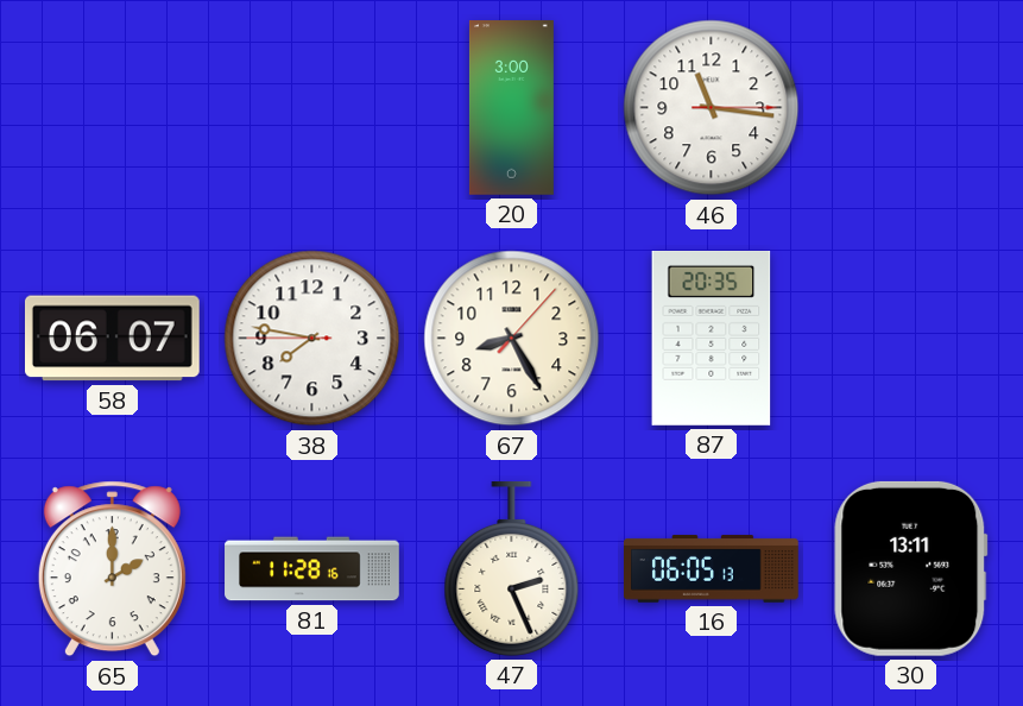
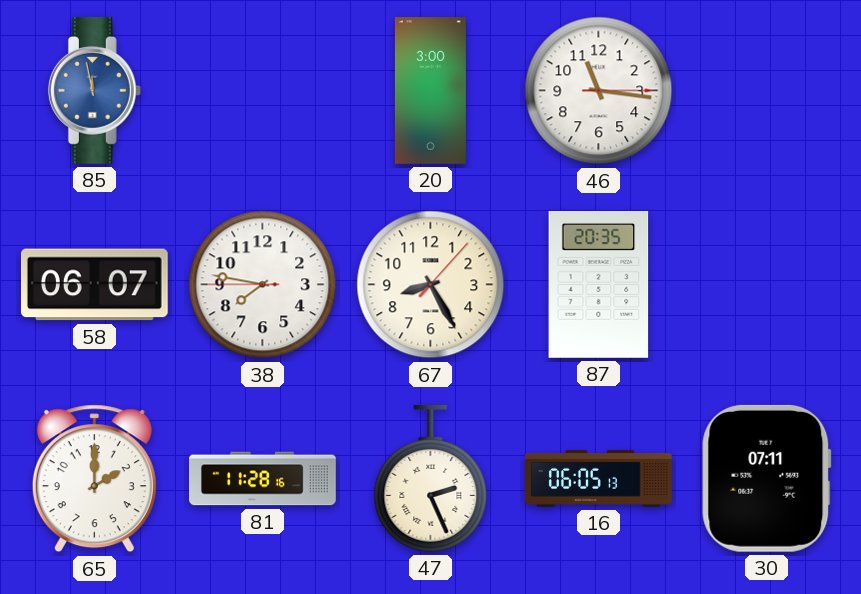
85: none -> 11:58
30: 13:11 -> 07:11
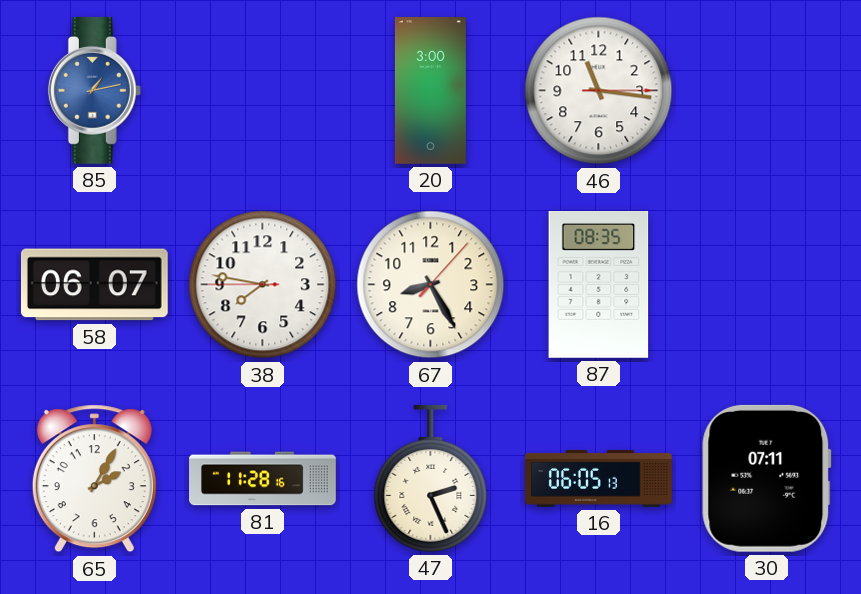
85: 11:58 -> 1:13
87: 20:35 -> 08:35
65: 2:00 -> 2:05
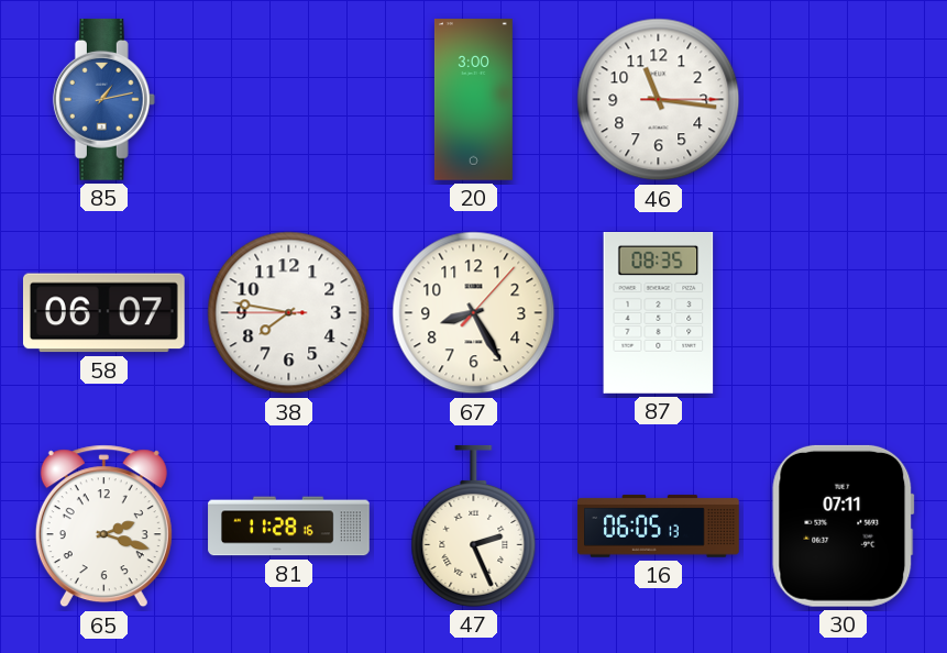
65: 2:05 -> 2:18
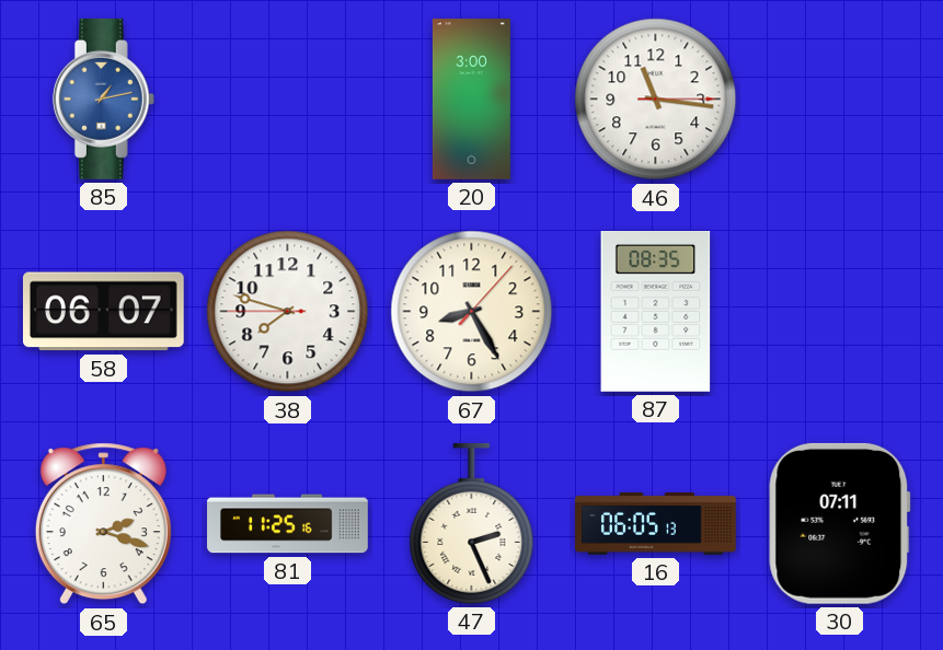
38: 7:46 -> 7:47
81: 11:28 -> 11:25
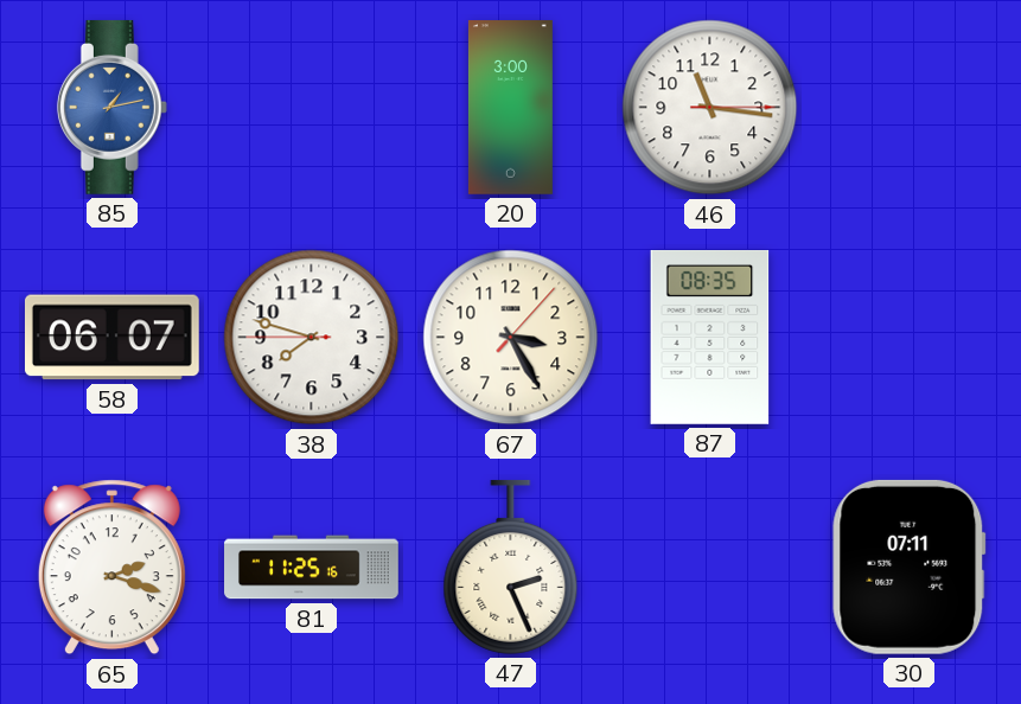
67: 8:25 -> 3:25
16: 06:05 -> none
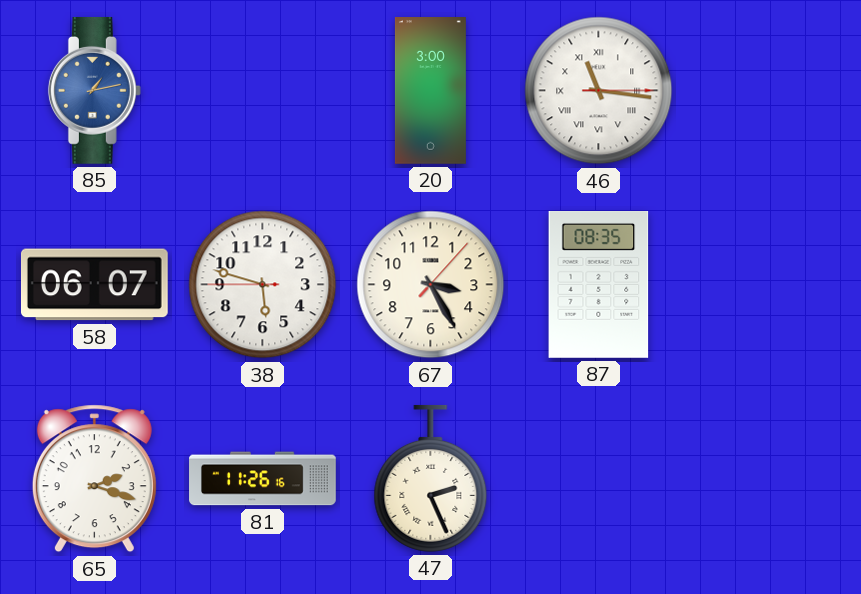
46 numerals: Arabic -> Roman
38: 7:47 -> 5:47
81: 11:25 -> 11:26
30: 07:11 -> none
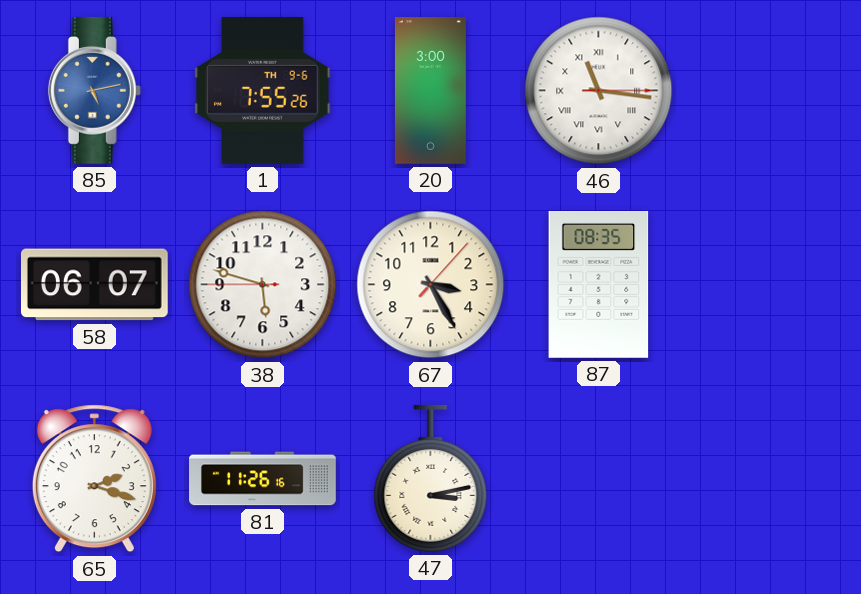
85: 1:13 -> 5:13
1: none -> 7:55
47: 2:26 -> 3:13
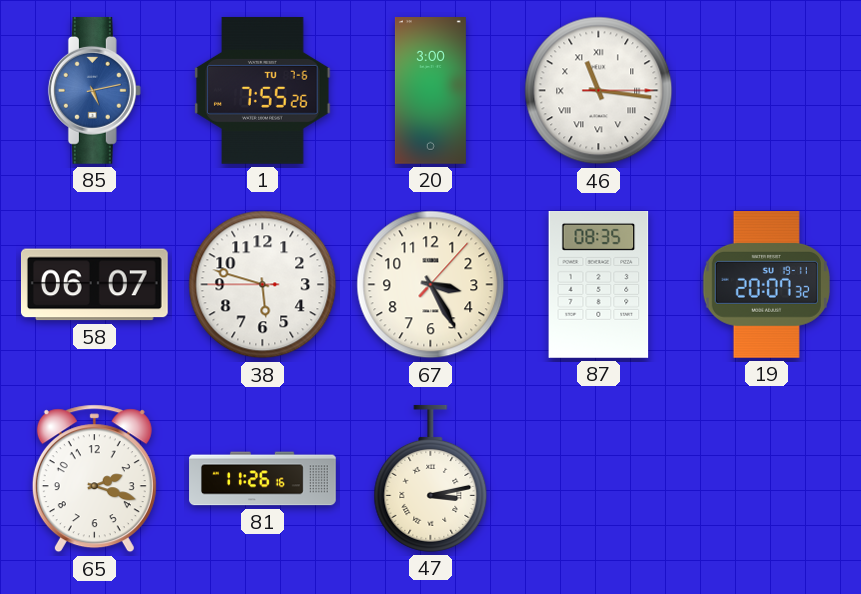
1 date: TH 9-6 -> TU 7-6
19: none -> 20:07
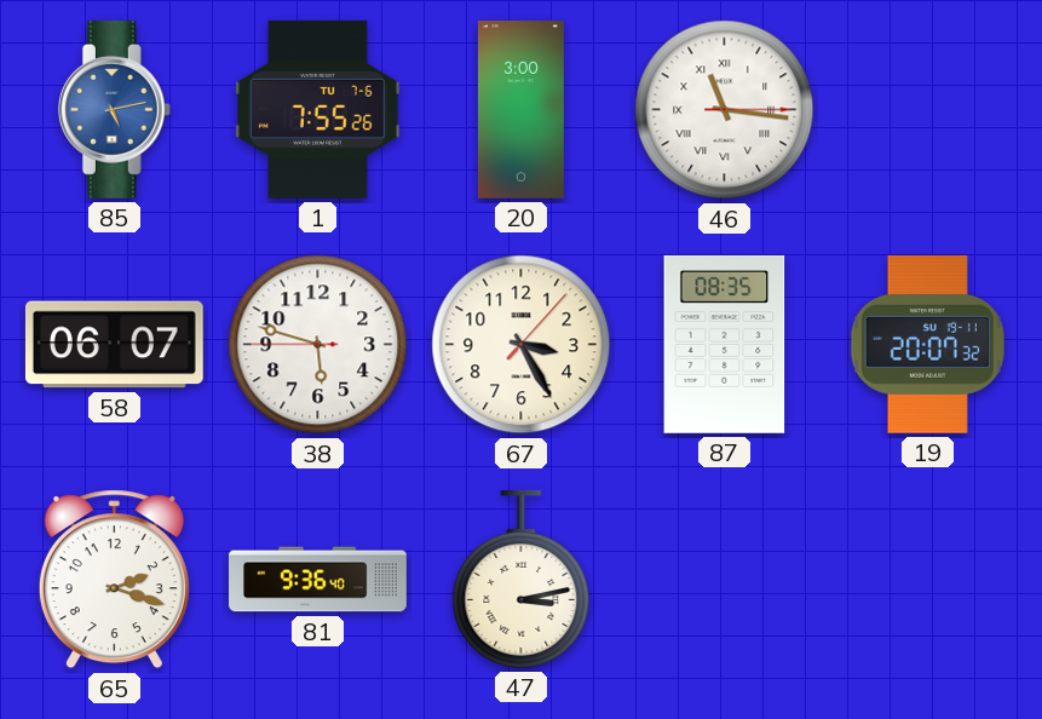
81: 11:26 -> 9:36
